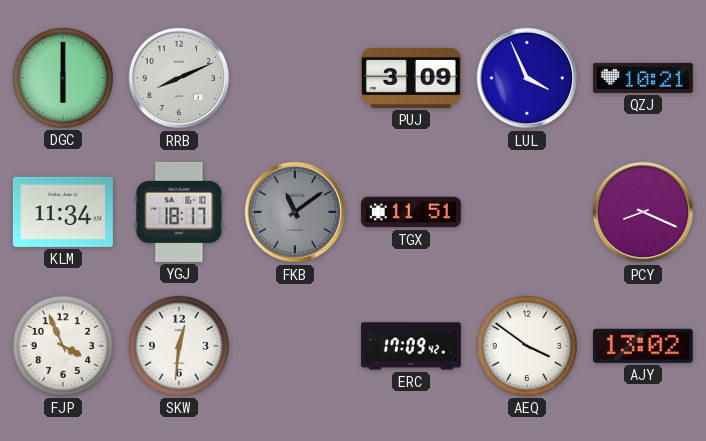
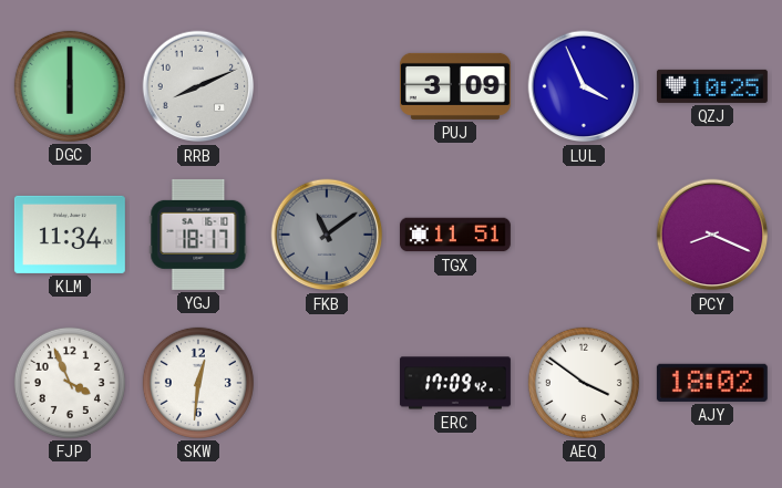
QZJ: 10:21 -> 10:25
AJY: 13:02 -> 18:02
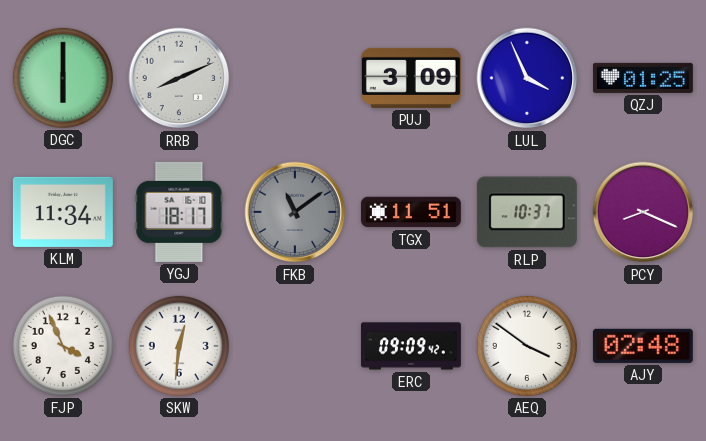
QZJ: 10:25 -> 01:25
RLP: none -> 10:37
ERC: 17:09 -> 09:09
AJY: 18:02 -> 02:48
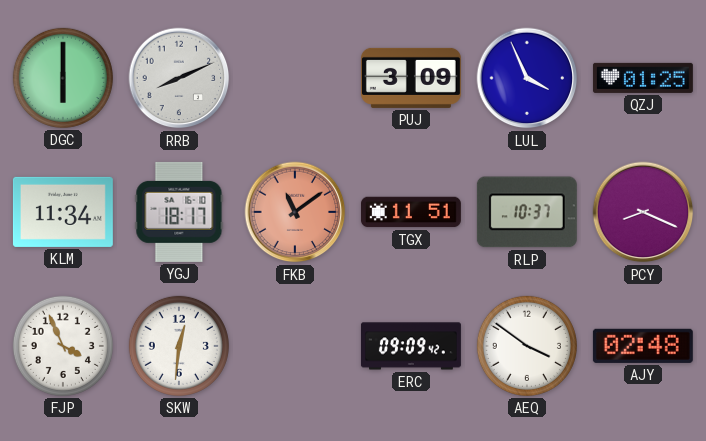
FKB dial: grey -> salmon
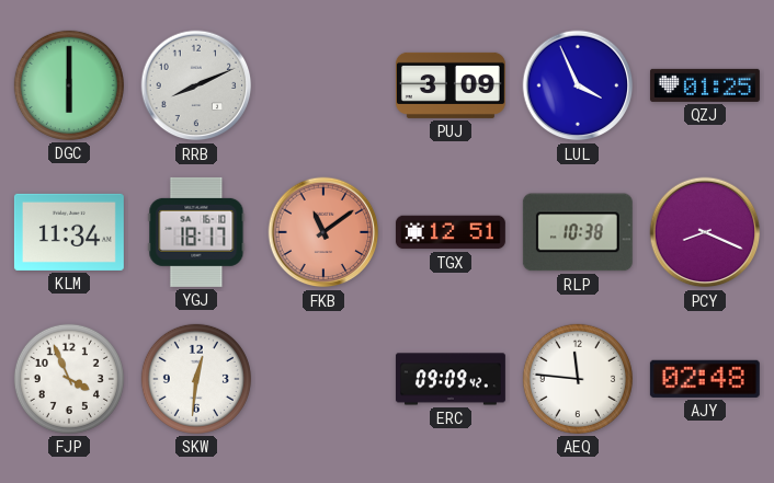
TGX: 11:51 -> 12:51
RLP: 10:37 -> 10:38
AEQ: 3:51 -> 11:46
